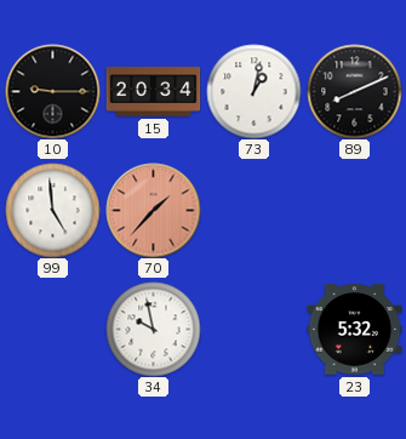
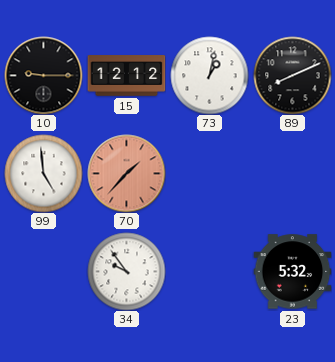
15: 20:34 -> 12:12
34: 9:58 -> 9:54
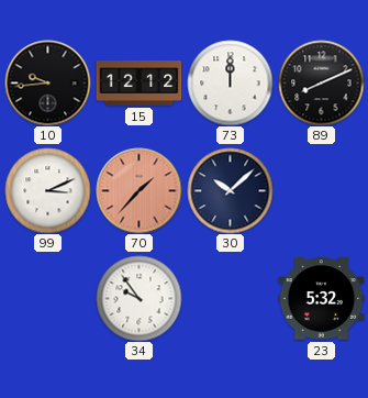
10: 9:15 -> 9:44
73: 1:02 -> 12:00
99: 4:59 -> 3:11
30: none -> 10:08
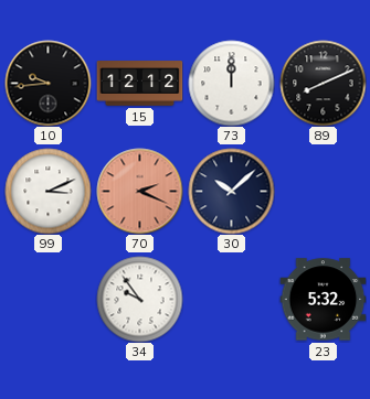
70: 1:37 -> 2:19
